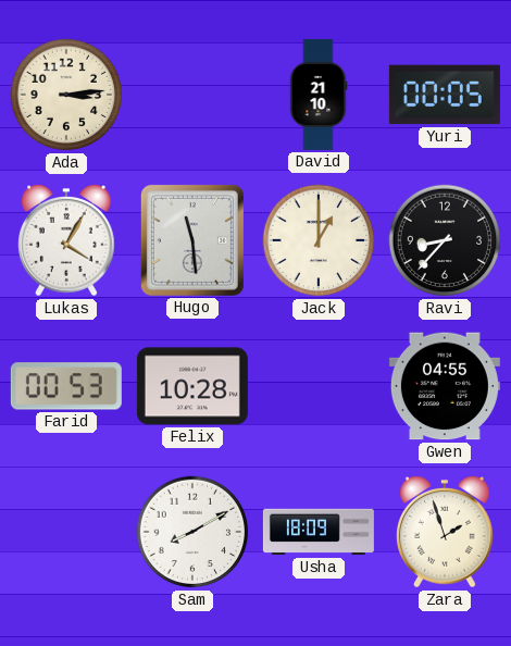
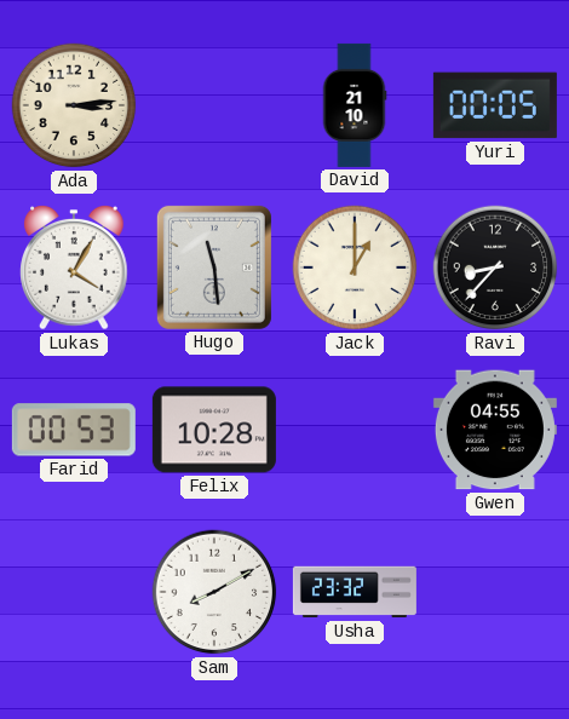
Usha: 18:09 -> 23:32
Zara: 1:57 -> none
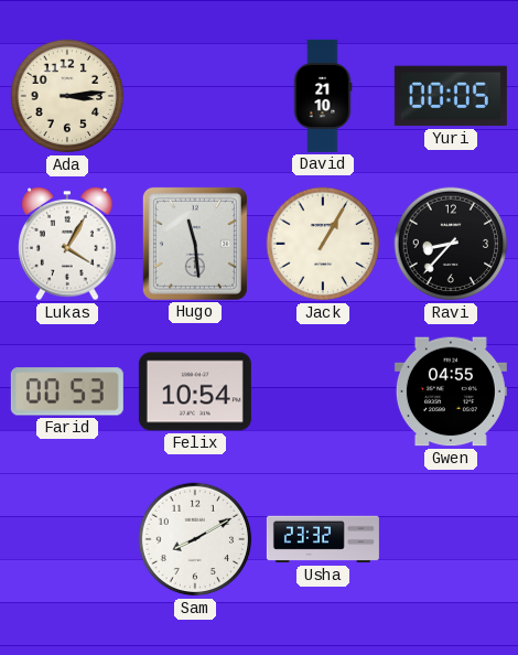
Jack: 1:00 -> 1:05
Felix: 10:28 -> 10:54
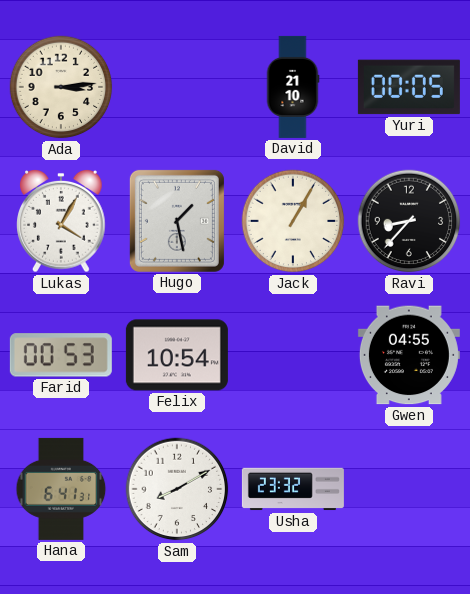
Hugo: 11:29 -> 1:28
Hana: none -> 6:41
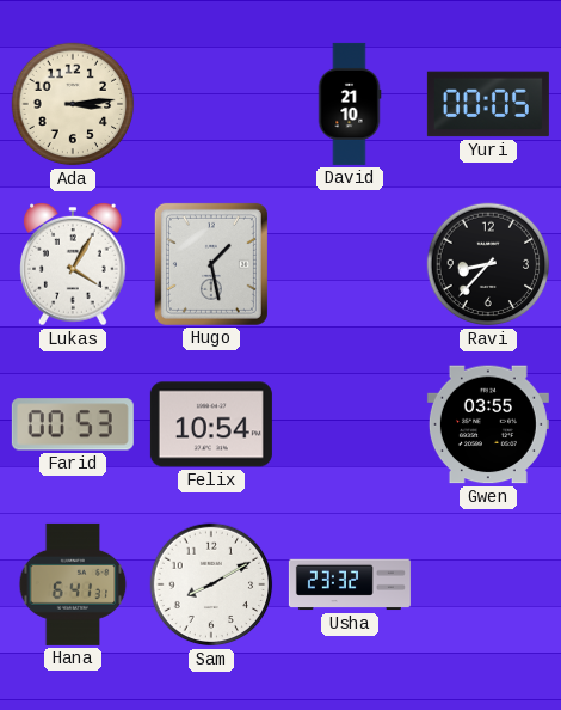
Jack: 1:05 -> none
Gwen: 04:55 -> 03:55
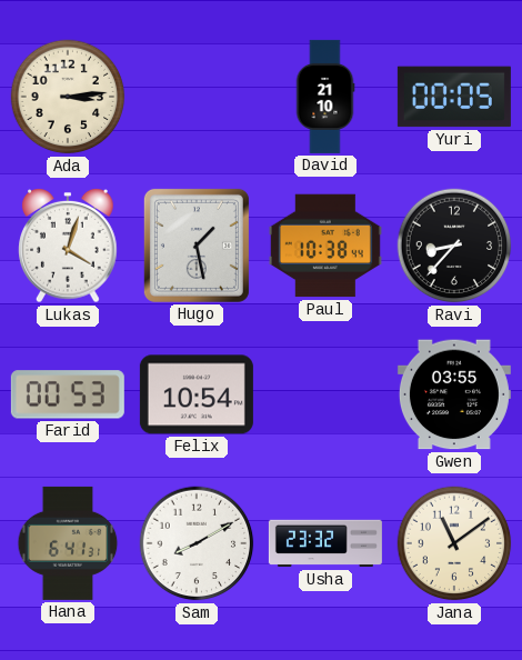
Lukas: 4:05 -> 4:03
Paul: none -> 10:38
Jana: none -> 11:09
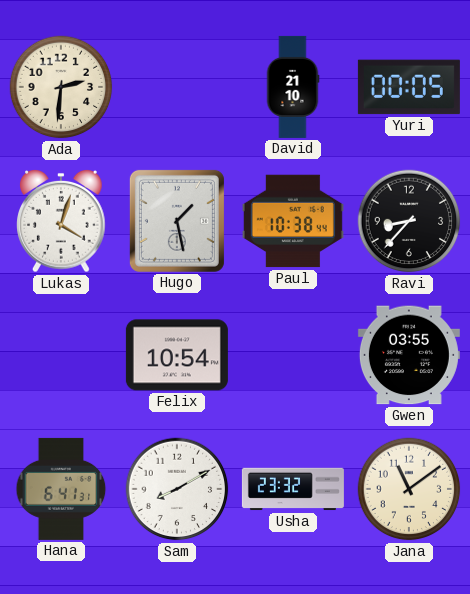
Ada: 3:14 -> 2:31
Farid: 00:53 -> none
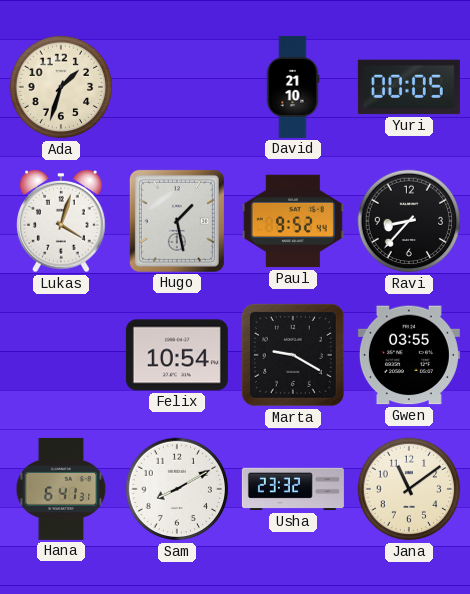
Ada: 2:31 -> 1:33
Paul: 10:38 -> 9:52
Marta: none -> 9:20
